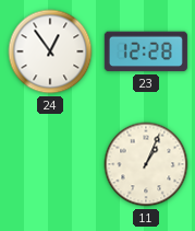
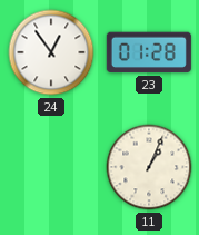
23: 12:28 -> 01:28
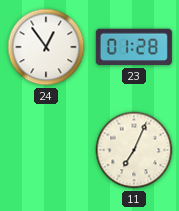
11: 1:04 -> 7:04
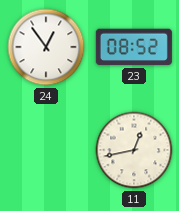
23: 01:28 -> 08:52
11: 7:04 -> 12:43
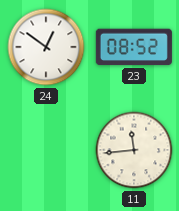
24: 12:54 -> 12:51
11: 12:43 -> 11:44
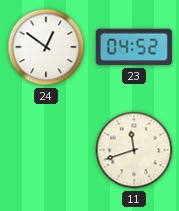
23: 08:52 -> 04:52
11: 11:44 -> 11:42
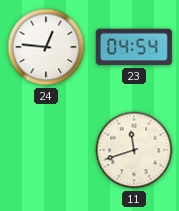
24: 12:51 -> 12:46
23: 04:52 -> 04:54
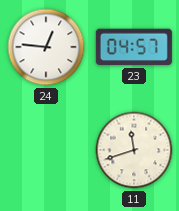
23: 04:54 -> 04:57
